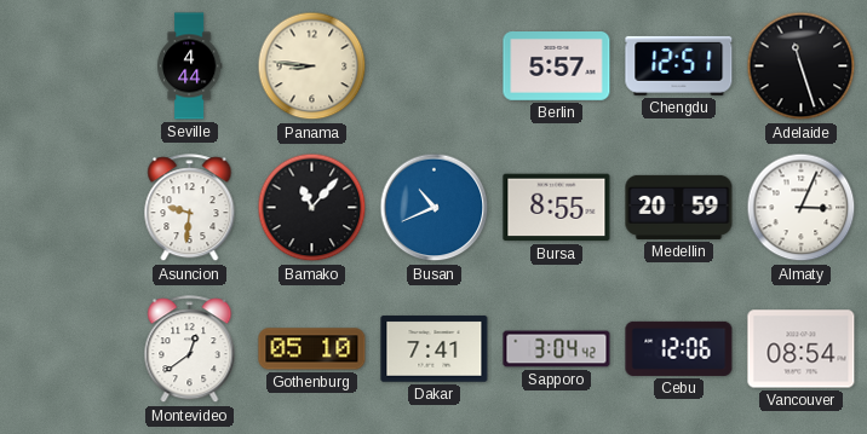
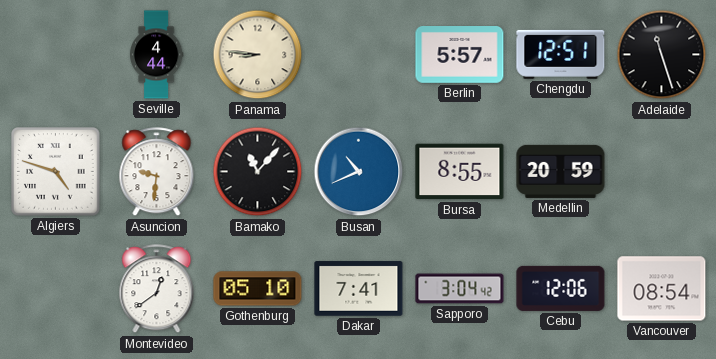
Algiers: none -> 4:48
Almaty: 3:04 -> none
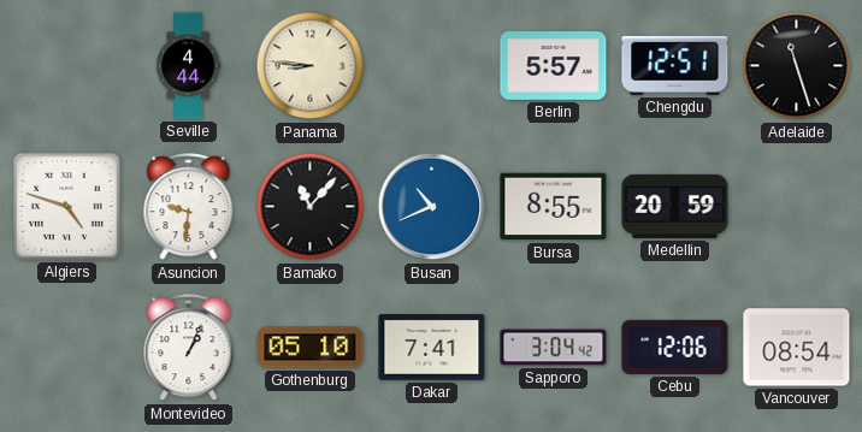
Montevideo: 12:39 -> 1:04
